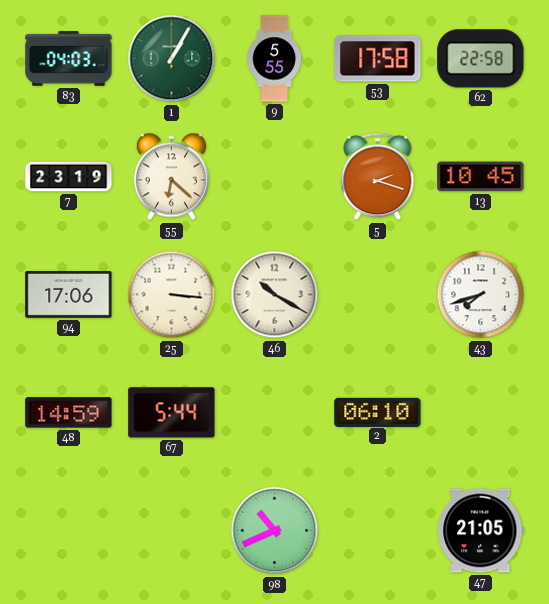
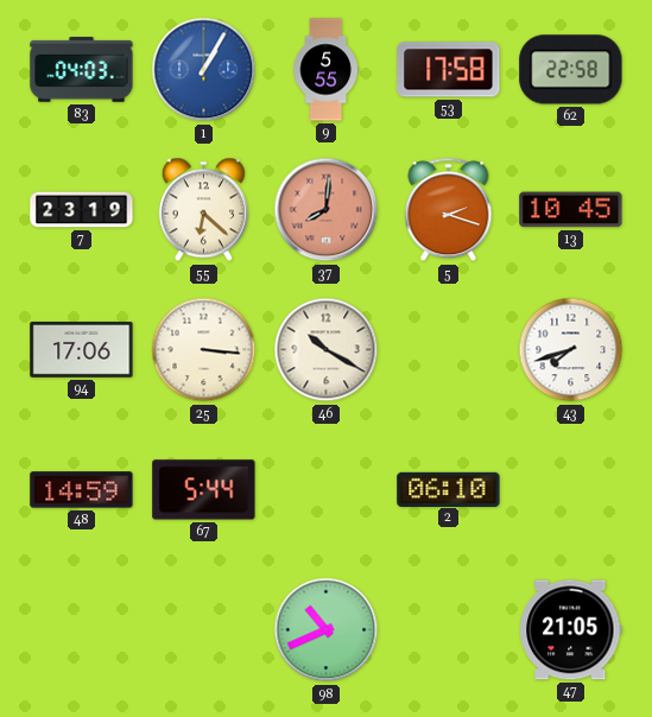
1 dial: green -> blue
37: none -> 8:01
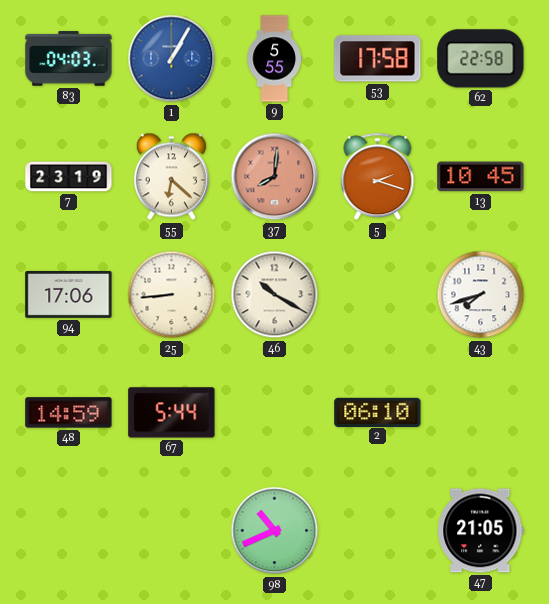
25: 3:16 -> 8:44
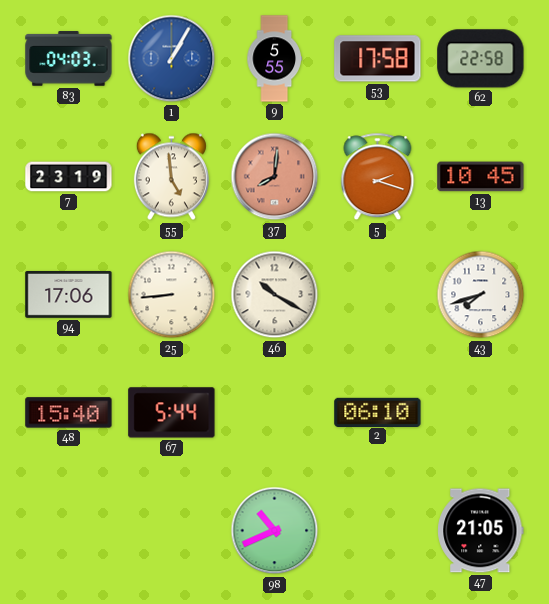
55: 6:22 -> 4:59
48: 14:59 -> 15:40
